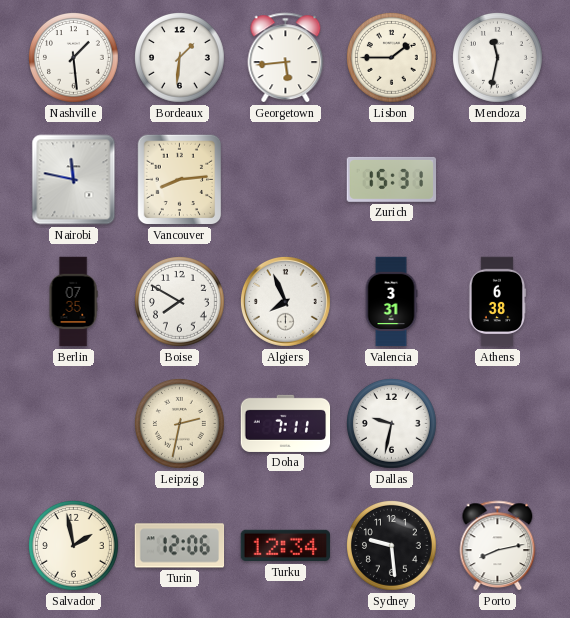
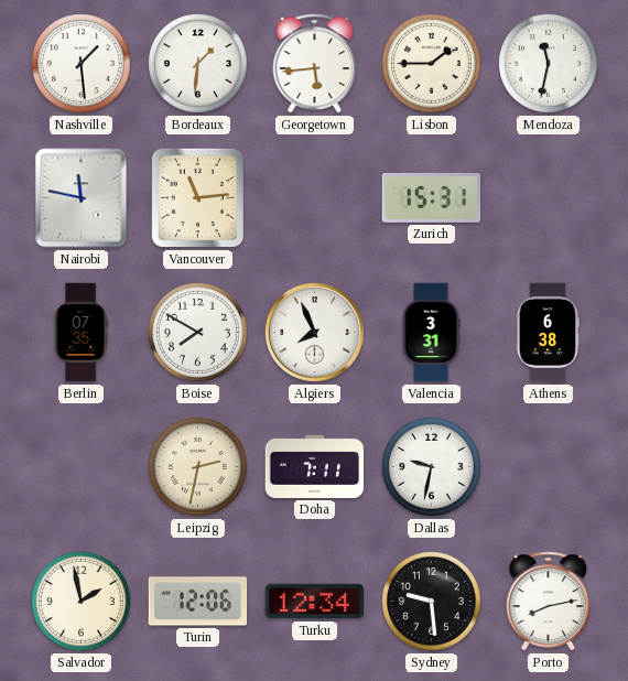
Vancouver: 8:14 -> 11:14
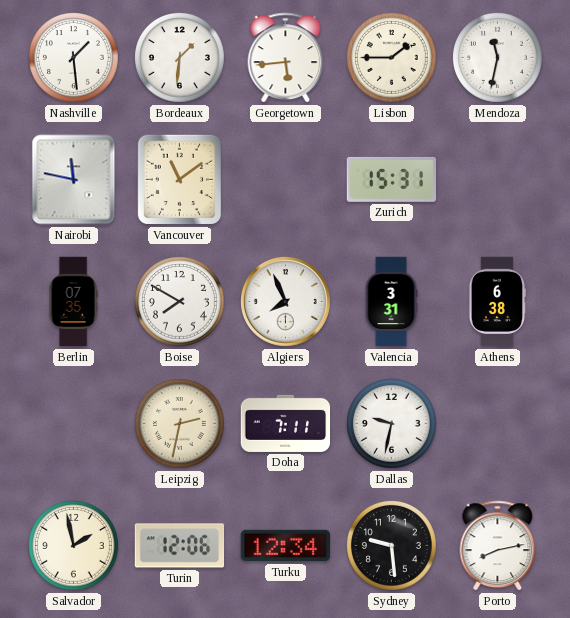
Vancouver: 11:14 -> 11:09
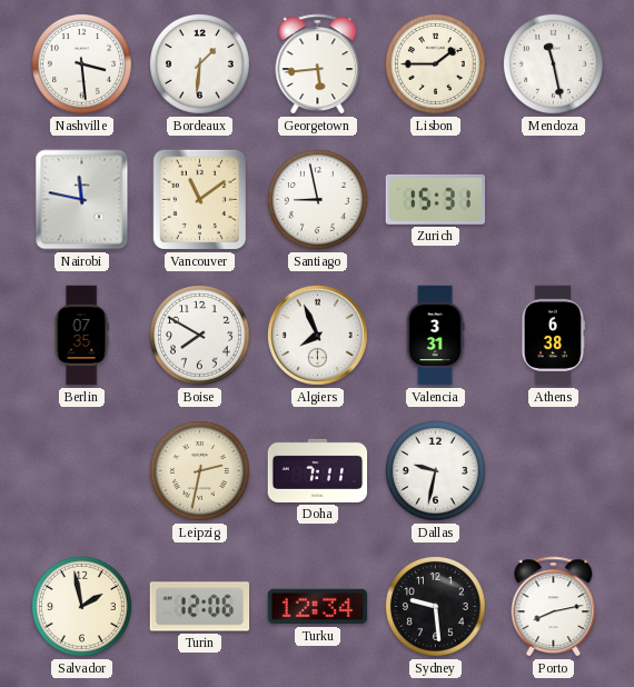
Nashville: 1:29 -> 3:29
Mendoza: 11:32 -> 11:28
Santiago: none -> 8:58
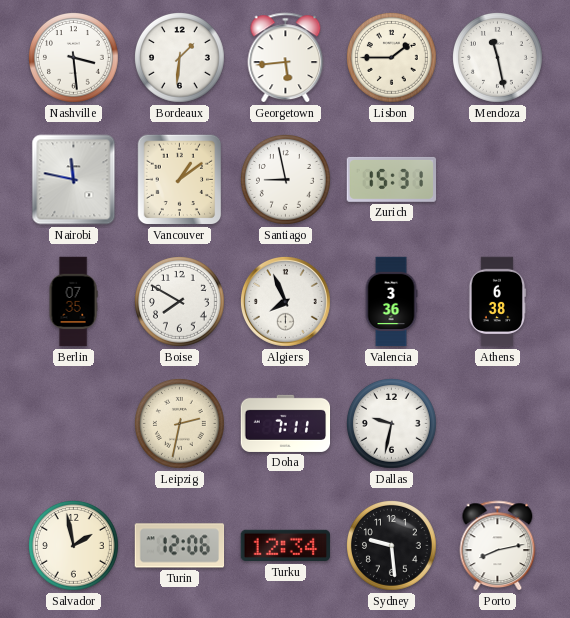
Vancouver: 11:09 -> 1:09
Valencia: 3:31 -> 3:36
